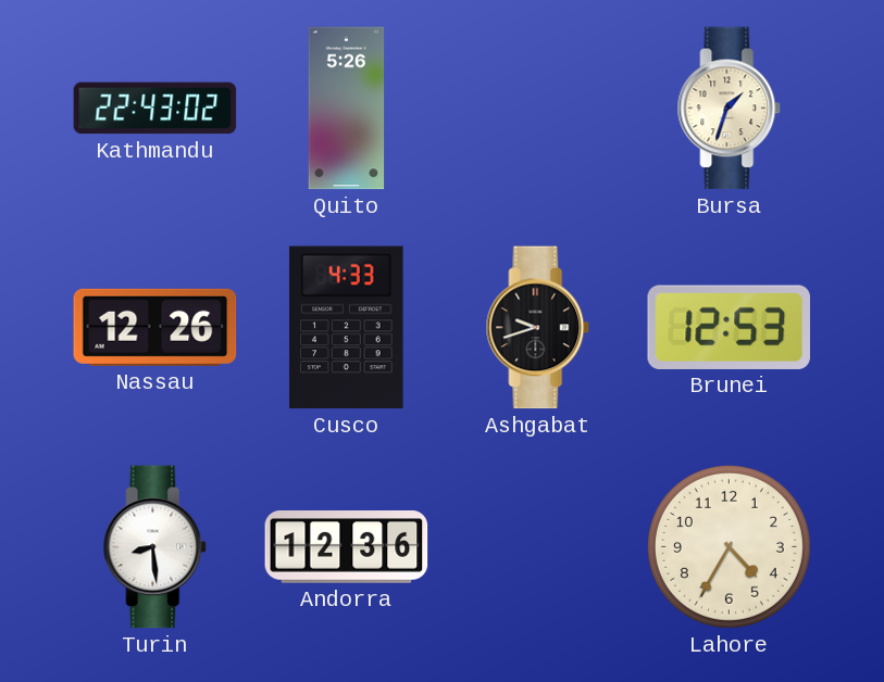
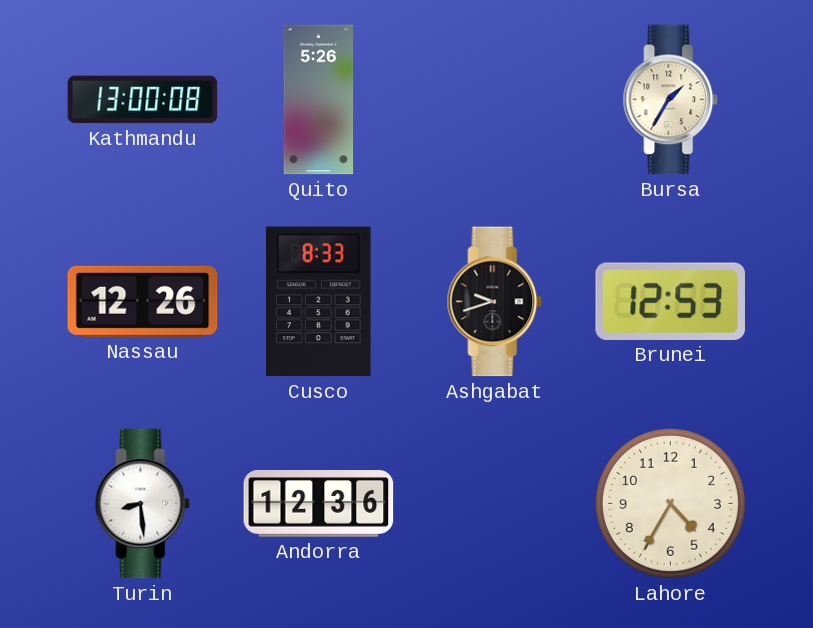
Kathmandu: 22:43 -> 13:00
Bursa: 1:33 -> 1:35
Cusco: 4:33 -> 8:33
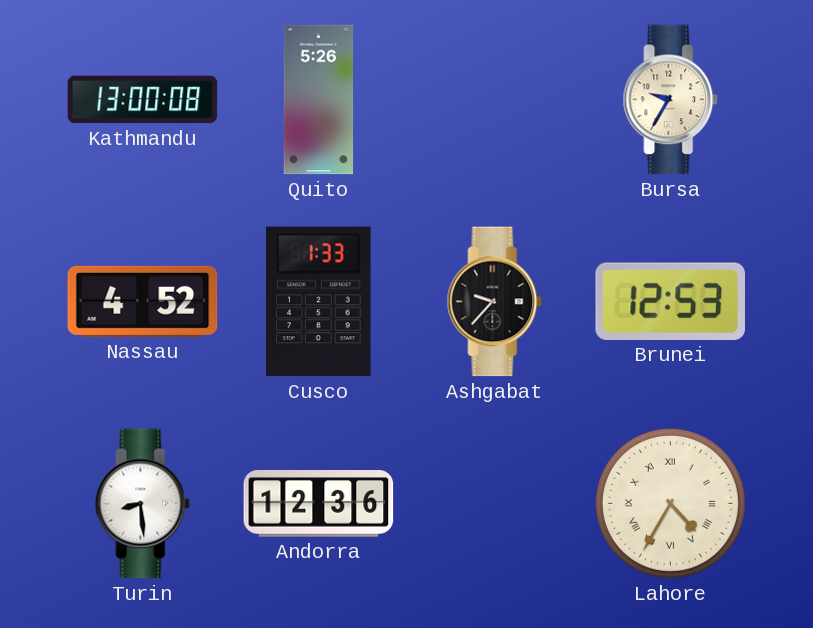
Bursa: 1:35 -> 9:35
Nassau: 12:26 -> 4:52
Cusco: 8:33 -> 1:33
Ashgabat: 9:42 -> 9:37
Lahore numerals: Arabic -> Roman
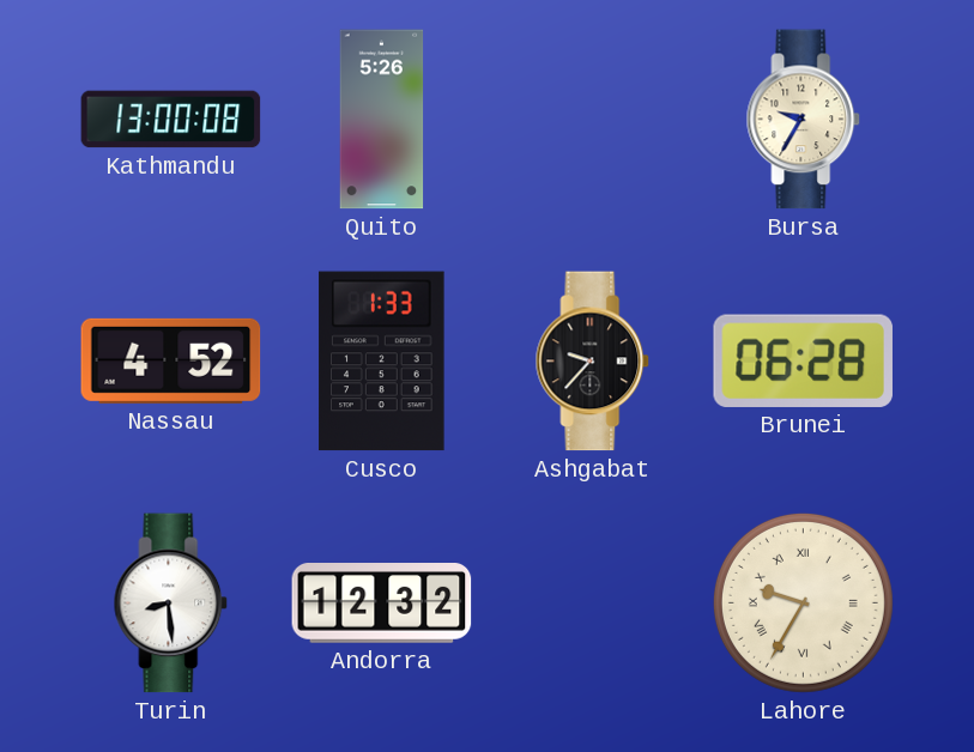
Brunei: 12:53 -> 06:28
Andorra: 12:36 -> 12:32
Lahore: 4:35 -> 9:35
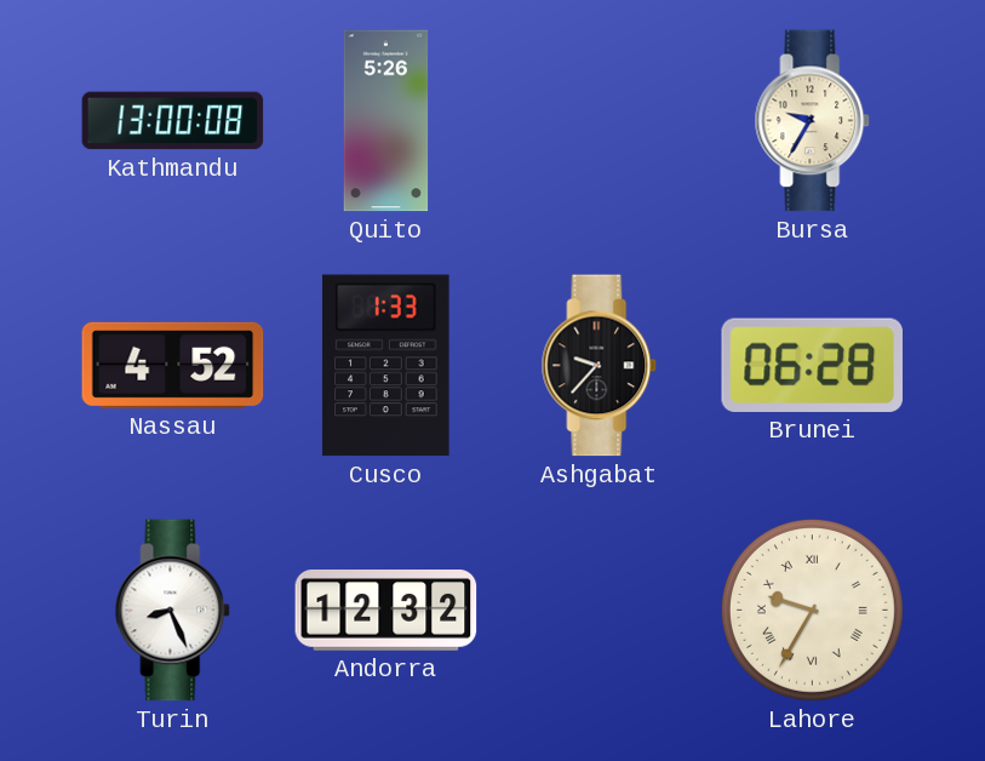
Turin: 8:29 -> 8:26
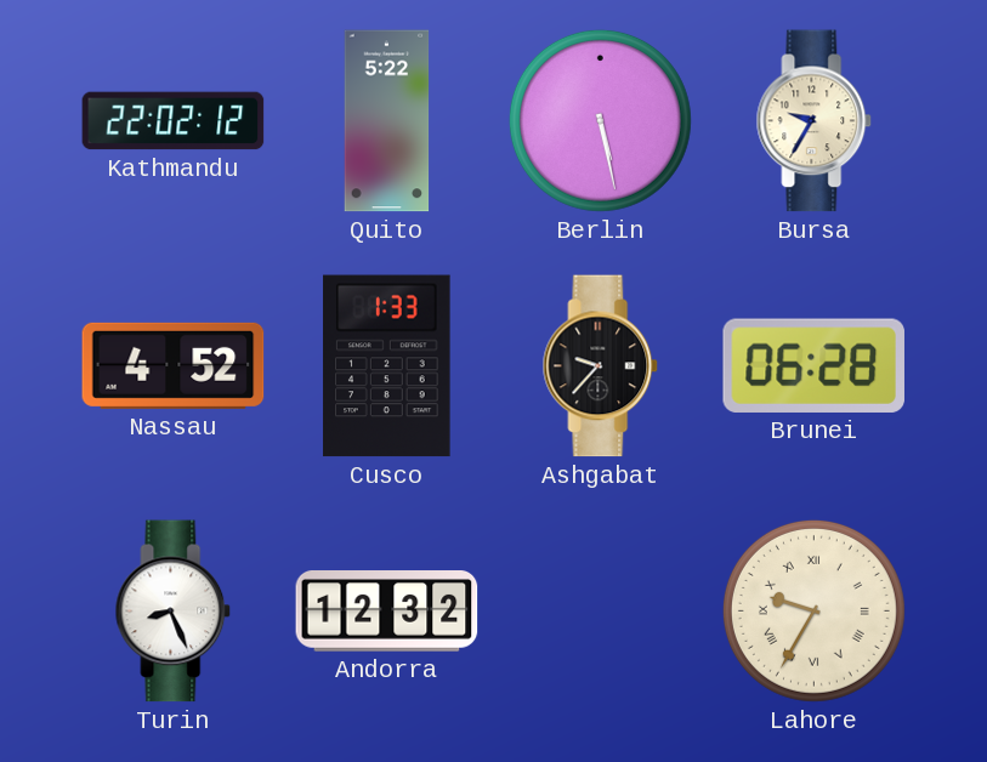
Kathmandu: 13:00 -> 22:02
Quito: 5:26 -> 5:22
Berlin: none -> 5:28
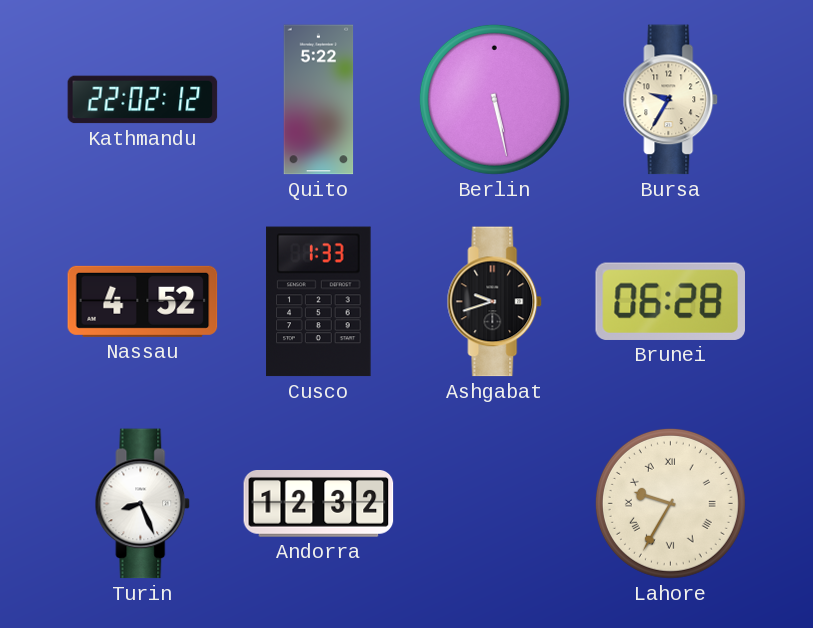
Ashgabat: 9:37 -> 9:42
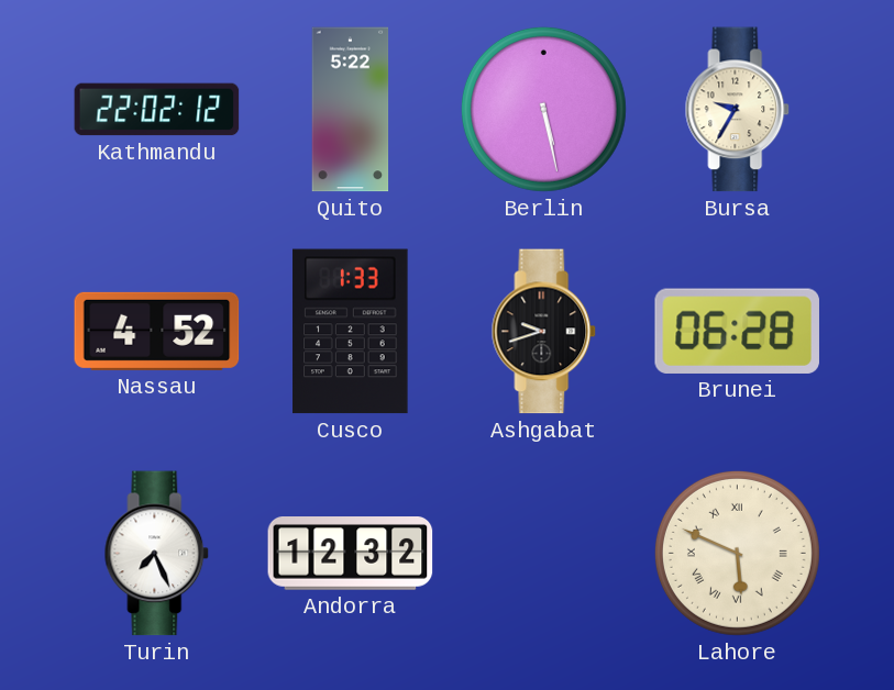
Turin: 8:26 -> 7:26
Lahore: 9:35 -> 5:49
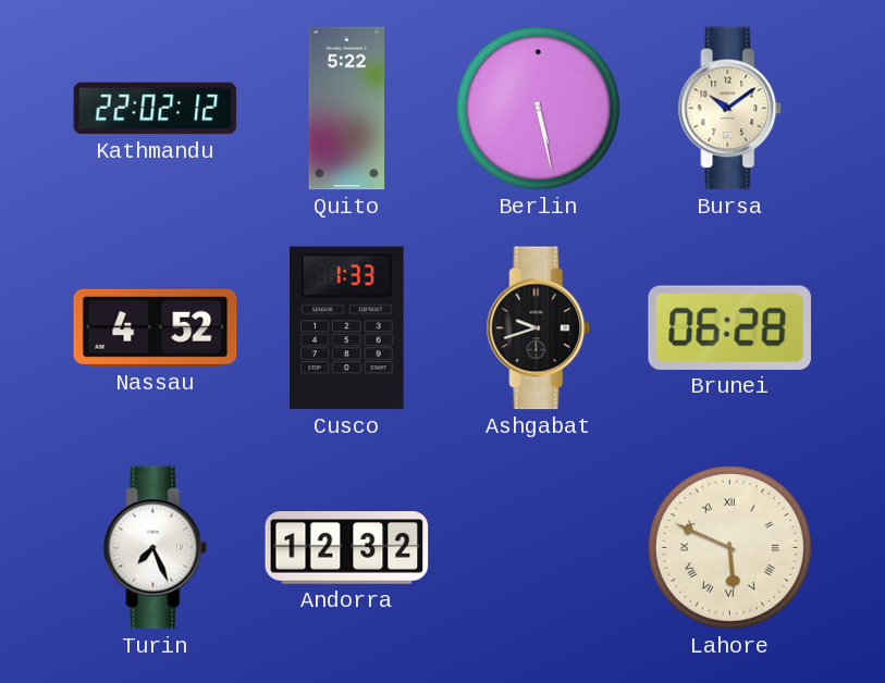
Bursa: 9:35 -> 10:09
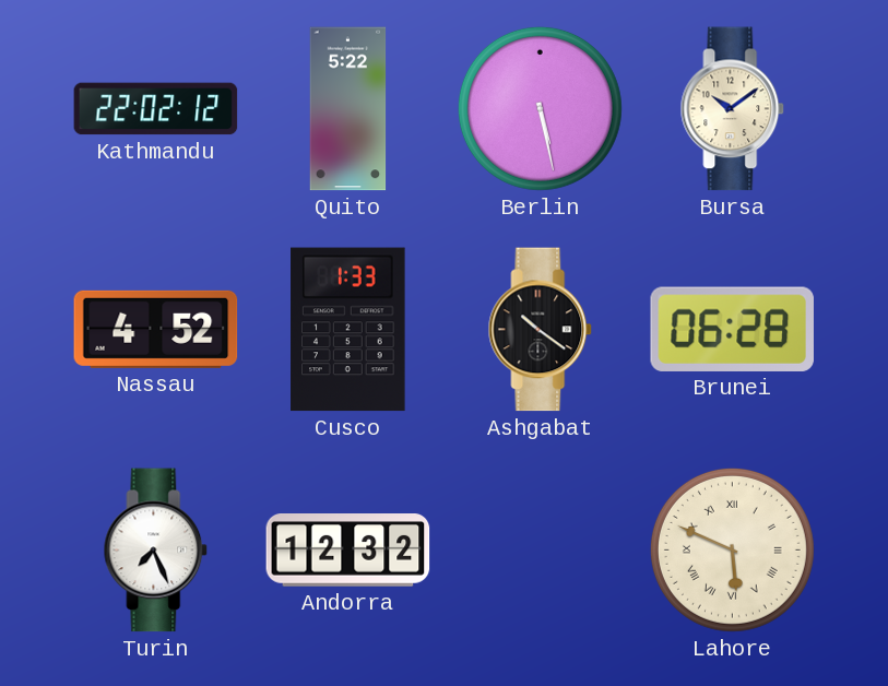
Ashgabat: 9:42 -> 10:21
